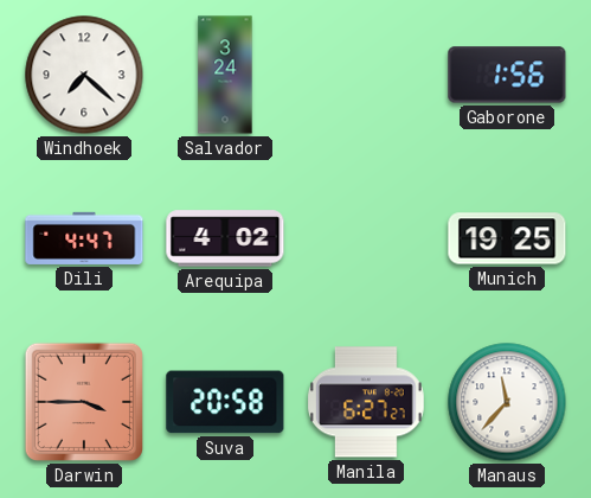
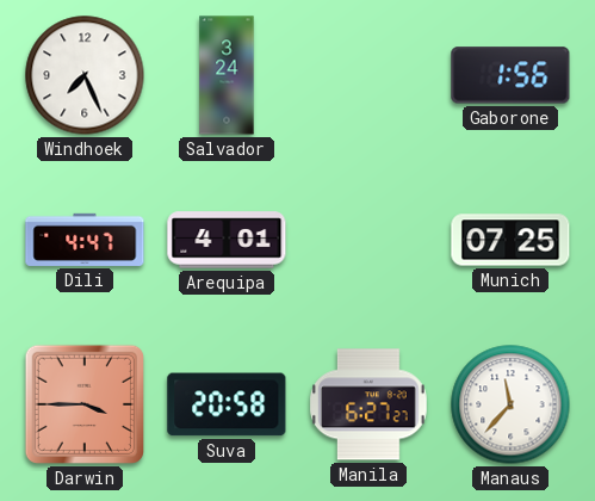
Windhoek: 7:22 -> 7:26
Arequipa: 4:02 -> 4:01
Munich: 19:25 -> 07:25
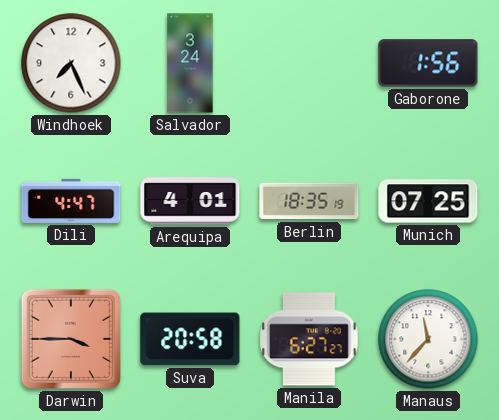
Berlin: none -> 18:35
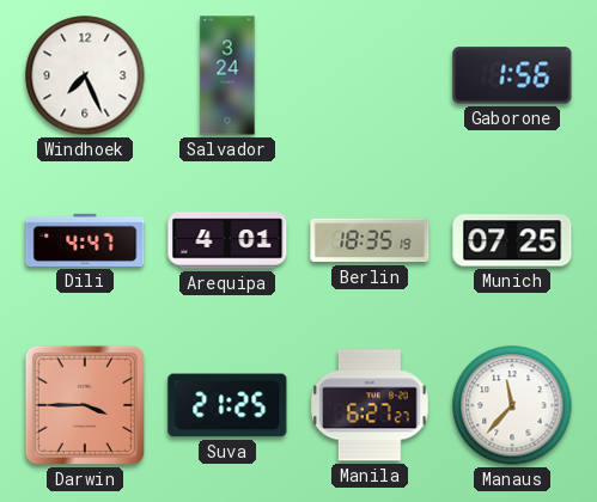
Suva: 20:58 -> 21:25
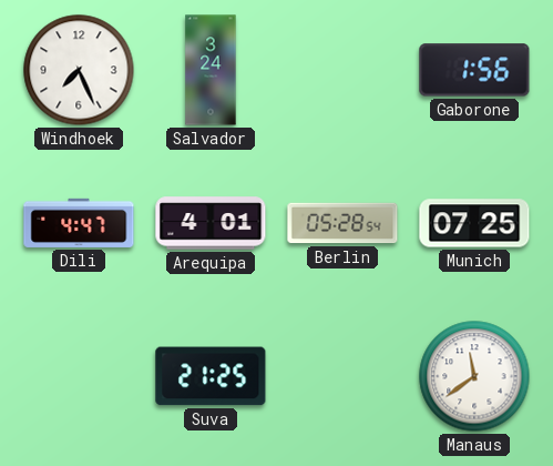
Berlin: 18:35 -> 05:28
Darwin: 3:45 -> none
Manila: 6:27 -> none
Manaus: 11:37 -> 11:39
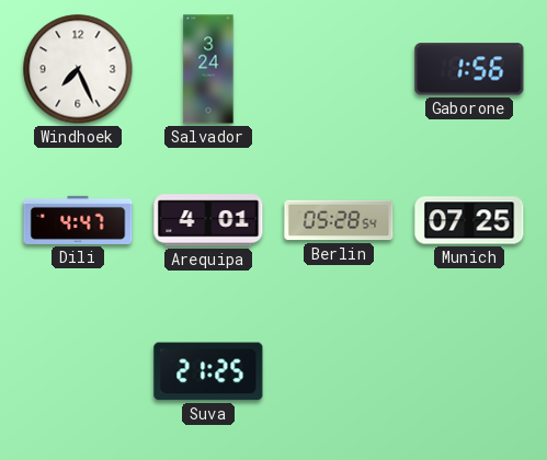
Manaus: 11:39 -> none
